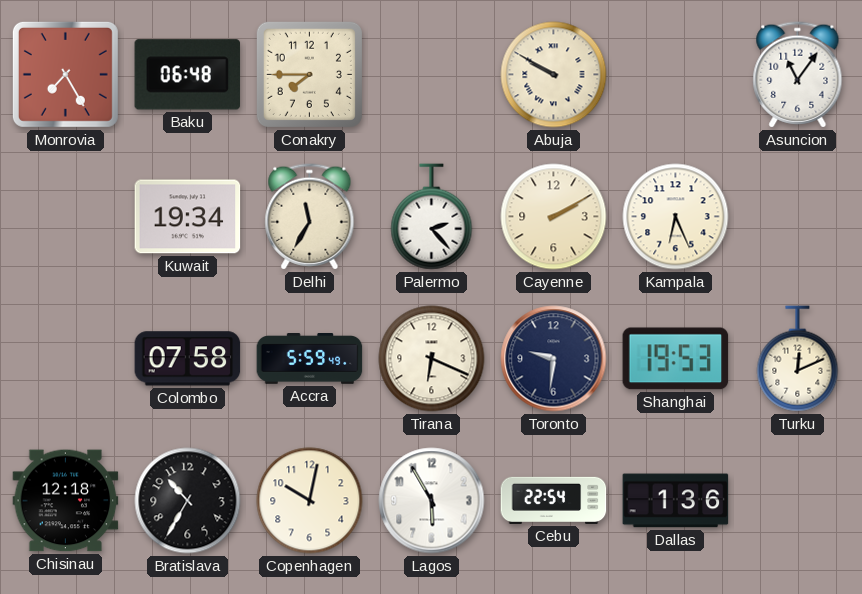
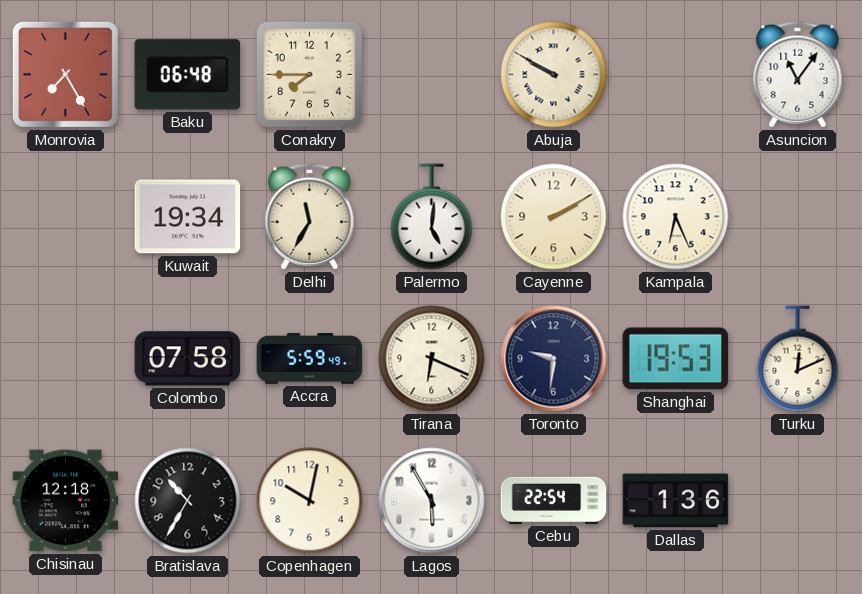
Palermo: 2:23 -> 5:01
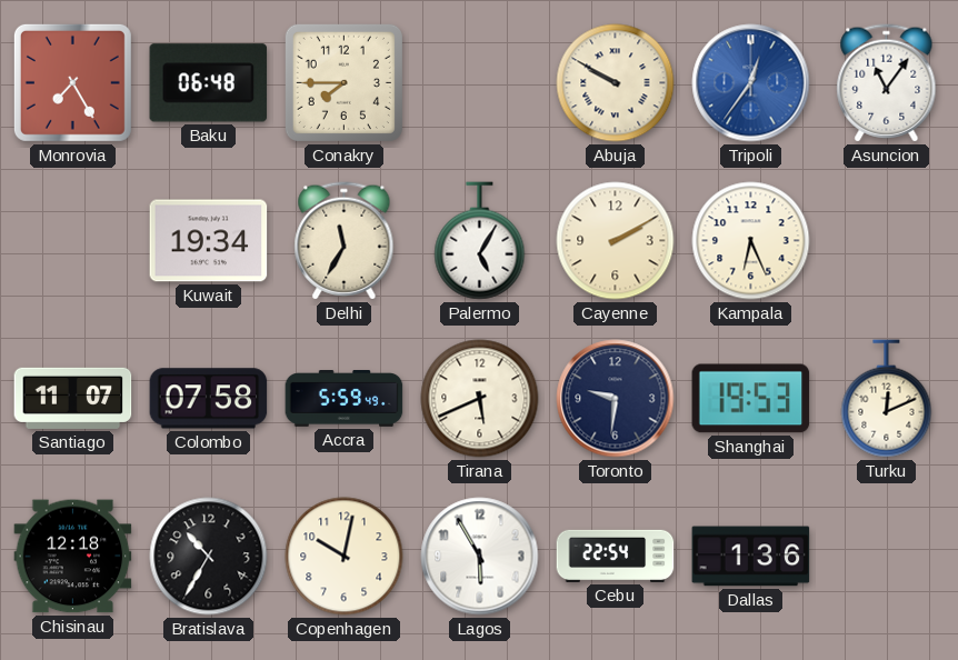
Tripoli: none -> 12:36
Palermo: 5:01 -> 5:05
Santiago: none -> 11:07
Tirana: 6:19 -> 5:41
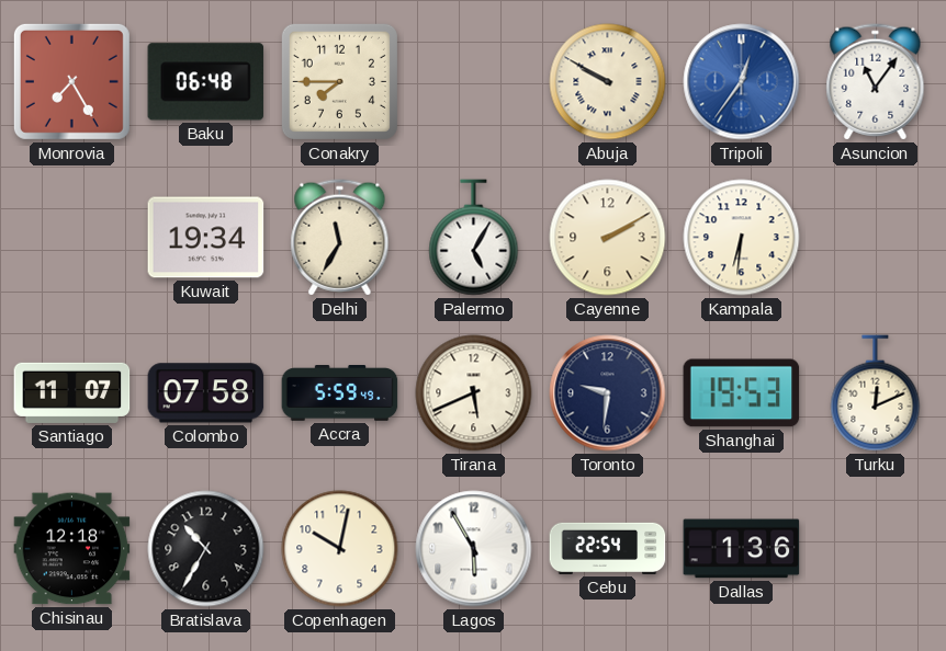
Kampala: 6:26 -> 6:31
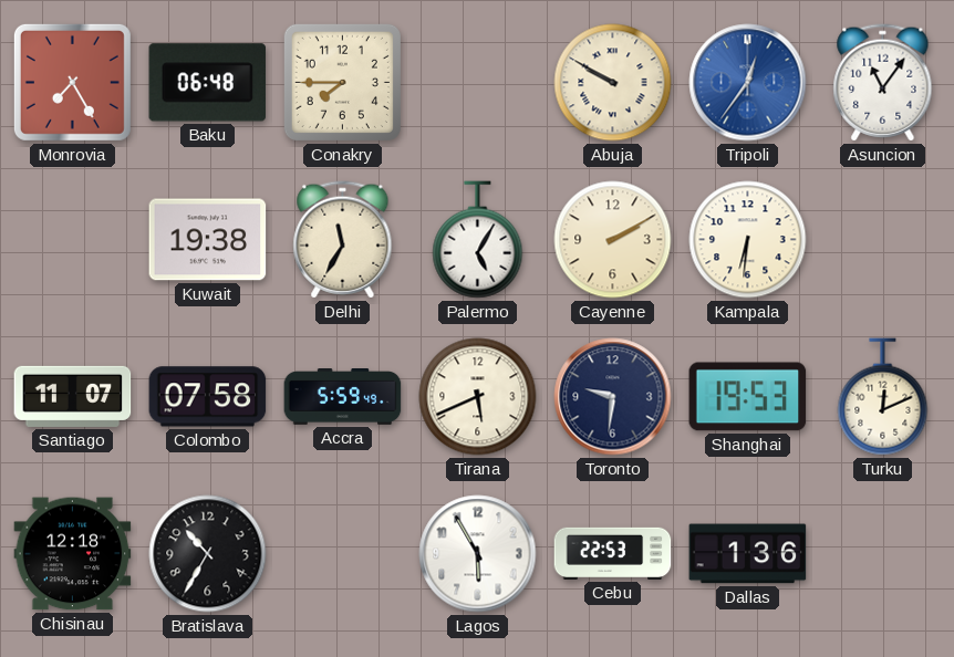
Kuwait: 19:34 -> 19:38
Copenhagen: 10:02 -> none
Cebu: 22:54 -> 22:53
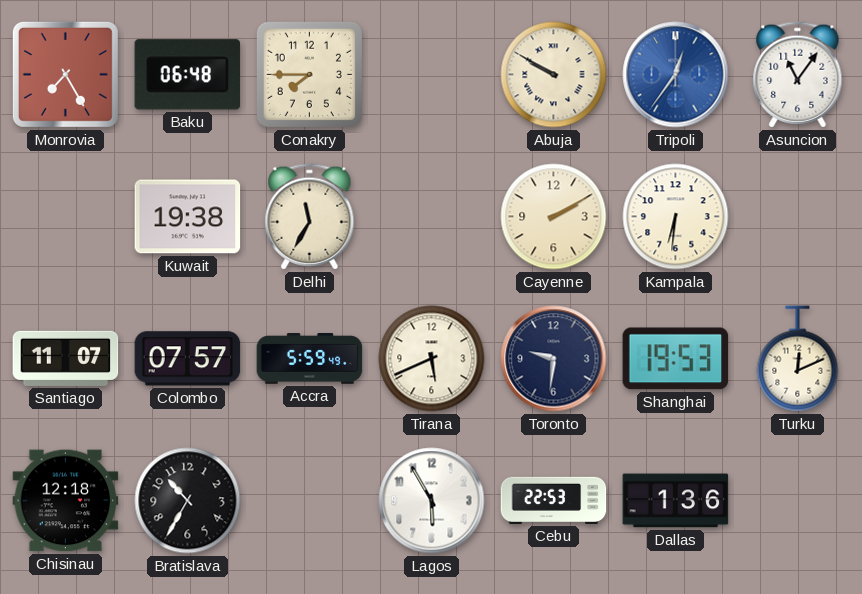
Palermo: 5:05 -> none
Colombo: 07:58 -> 07:57
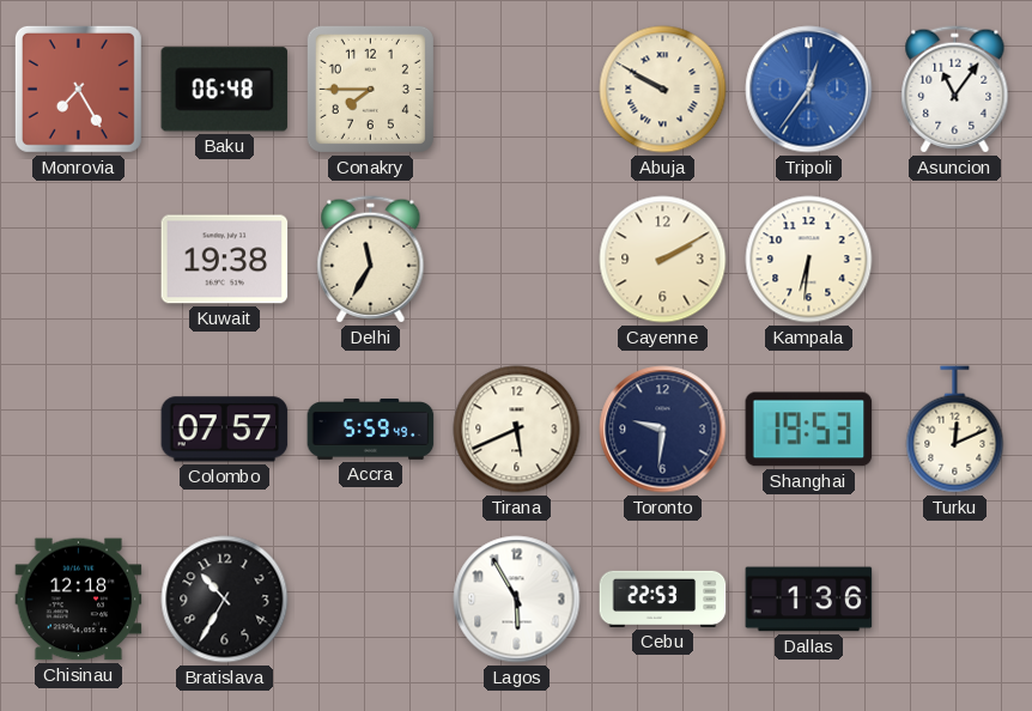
Santiago: 11:07 -> none
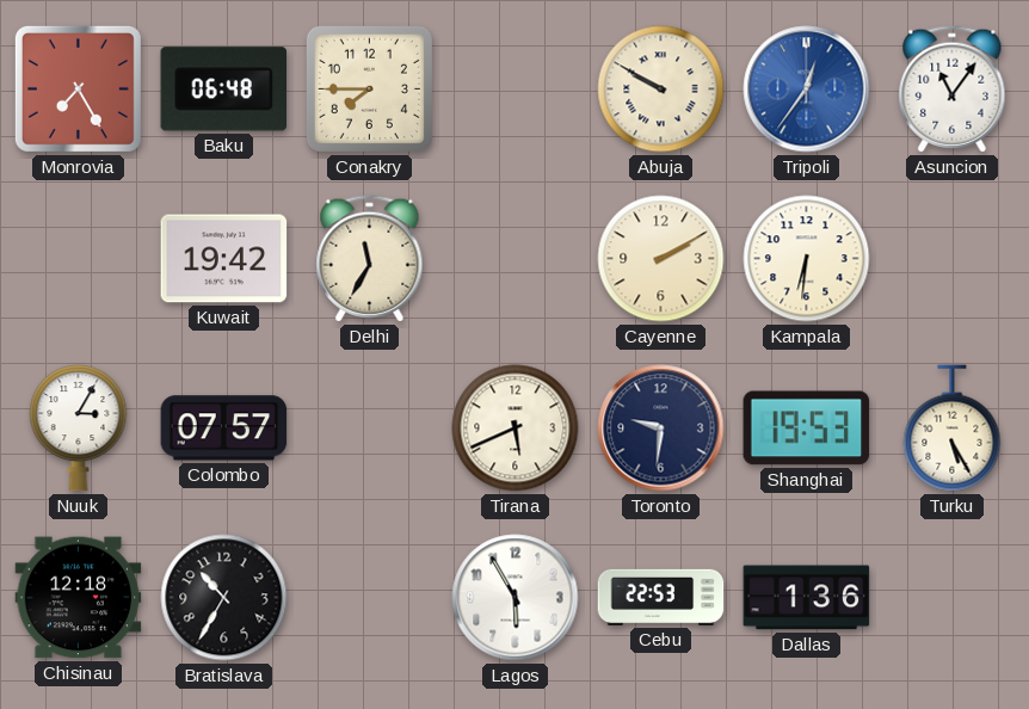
Kuwait: 19:38 -> 19:42
Nuuk: none -> 3:05
Accra: 5:59 -> none
Turku: 12:11 -> 5:25
